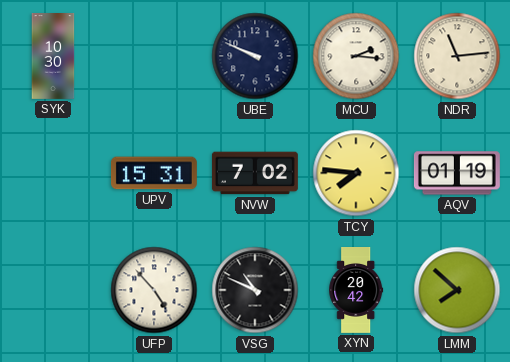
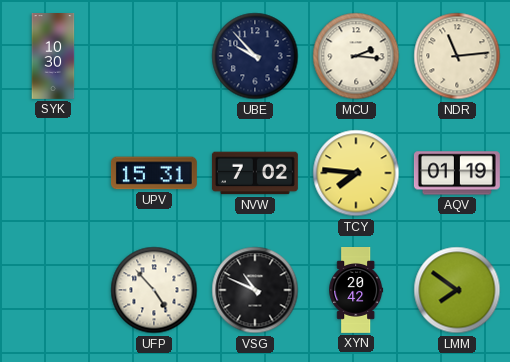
UBE: 9:49 -> 9:53
LMM: 7:52 -> 7:51
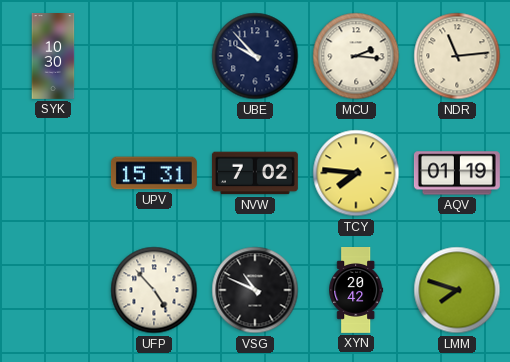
LMM: 7:51 -> 7:48
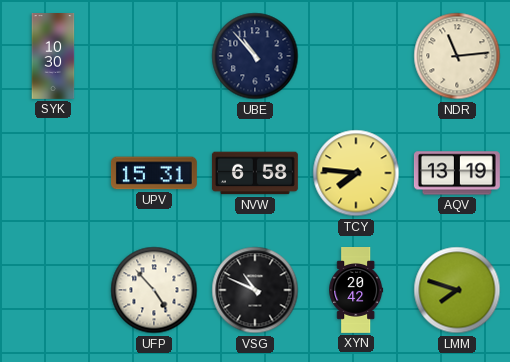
UBE: 9:53 -> 10:53
MCU: 2:16 -> none
NVW: 7:02 -> 6:58
AQV: 01:19 -> 13:19
